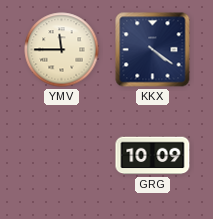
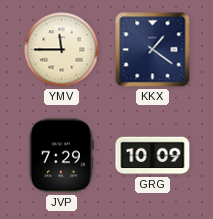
KKX: 4:21 -> 1:21
JVP: none -> 7:29
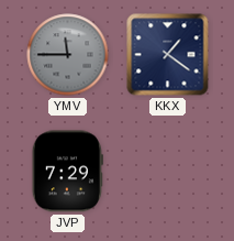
YMV dial: cream -> grey
GRG: 10:09 -> none
